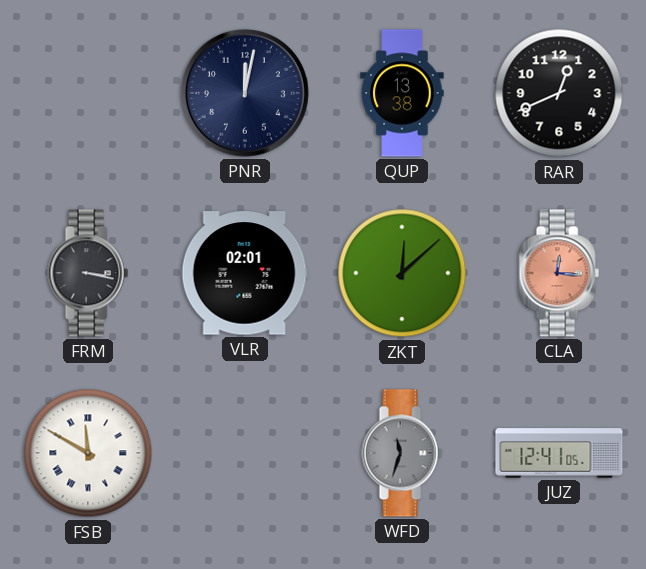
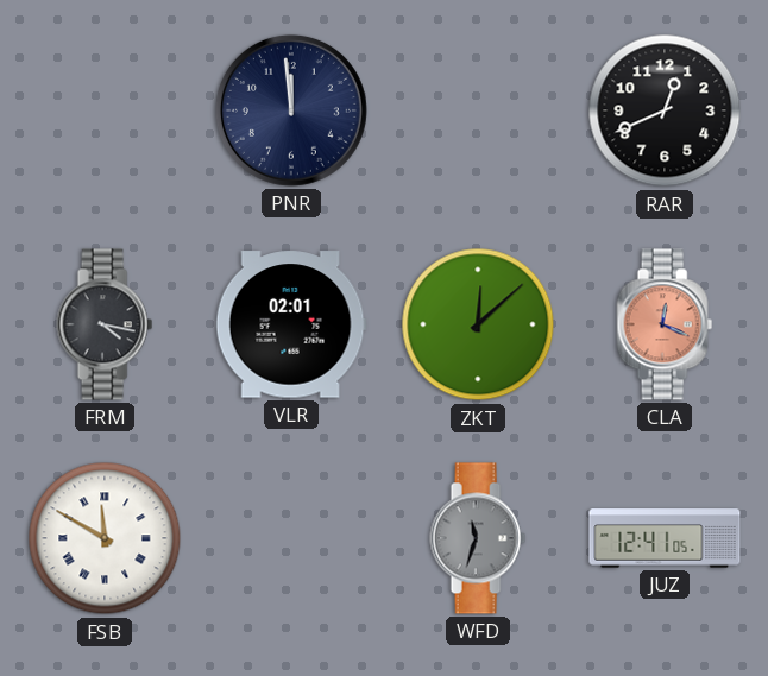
PNR: 12:02 -> 11:59
QUP: 13:38 -> none
FRM: 3:17 -> 4:17
CLA: 12:16 -> 12:19
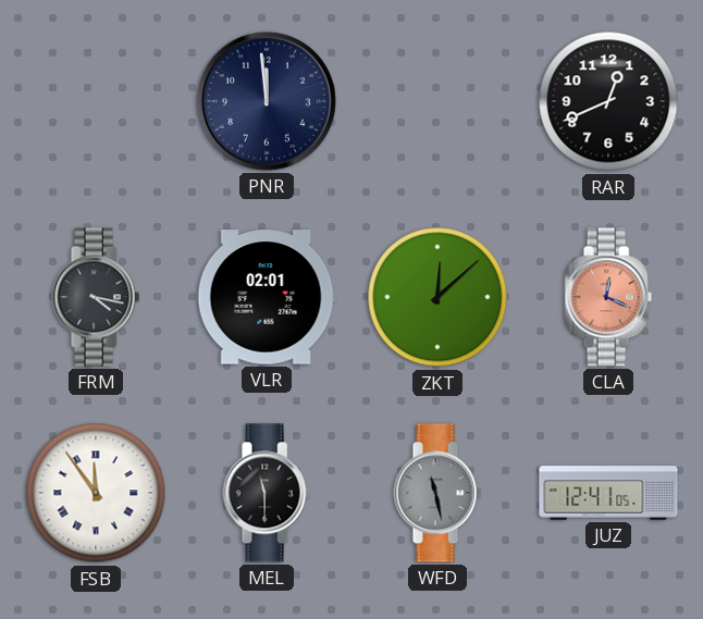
FSB: 11:50 -> 11:54
MEL: none -> 11:30
WFD: 11:33 -> 11:28
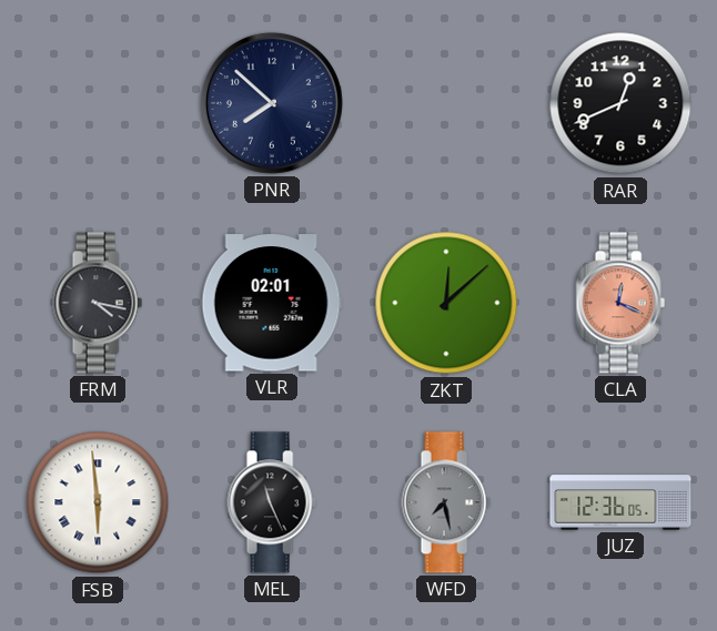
PNR: 11:59 -> 7:52
FSB: 11:54 -> 5:59
MEL: 11:30 -> 11:26
WFD: 11:28 -> 7:28
JUZ: 12:41 -> 12:36
